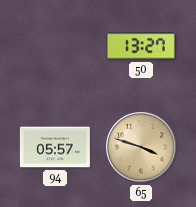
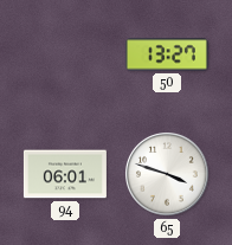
94: 05:57 -> 06:01
65 dial: champagne -> white
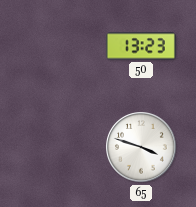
50: 13:27 -> 13:23
94: 06:01 -> none
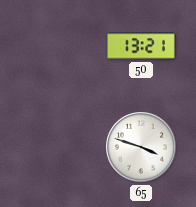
50: 13:23 -> 13:21
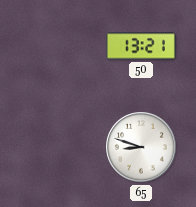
65: 3:48 -> 8:48
